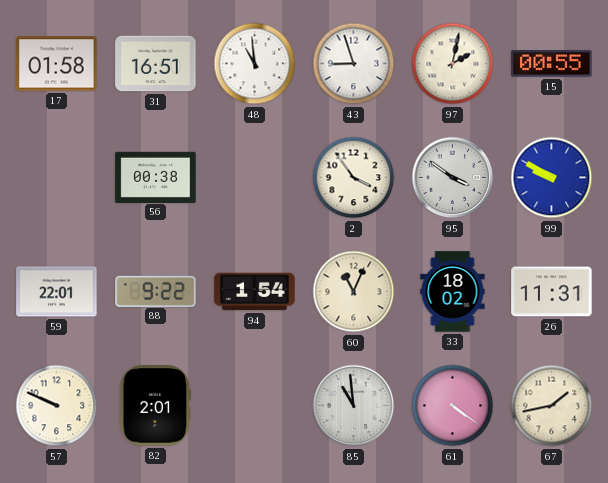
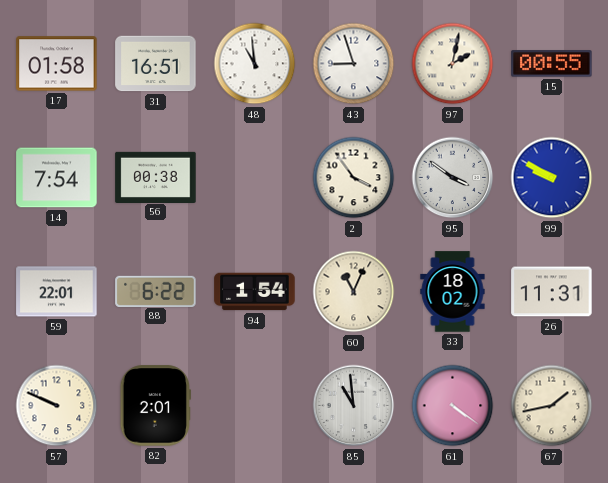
14: none -> 7:54
88: 9:22 -> 6:22
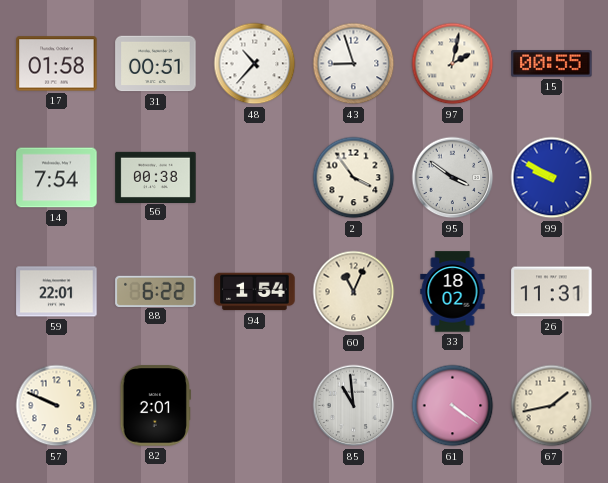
31: 16:51 -> 00:51
48: 10:59 -> 10:37
